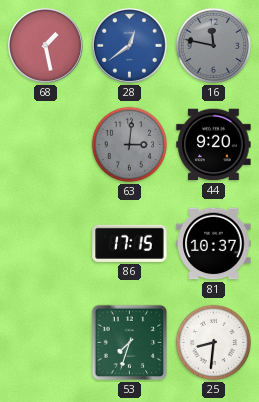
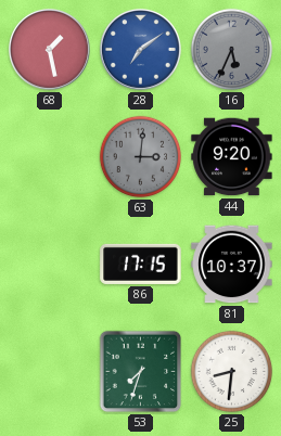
28: 12:39 -> 7:09
16: 11:47 -> 5:34
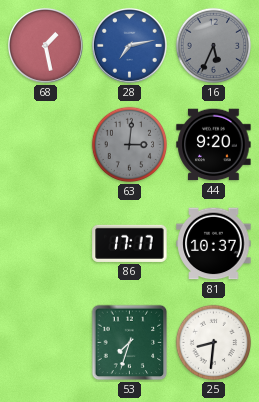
28: 7:09 -> 7:13
86: 17:15 -> 17:17
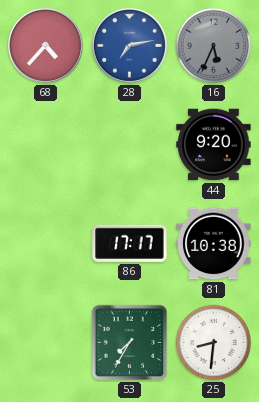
68: 1:28 -> 4:37
63: 3:01 -> none
81: 10:37 -> 10:38
53: 7:33 -> 7:35
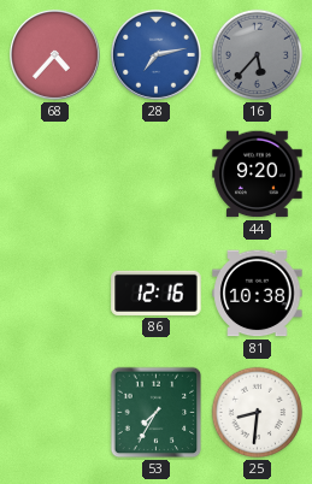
16: 5:34 -> 5:37
86: 17:17 -> 12:16
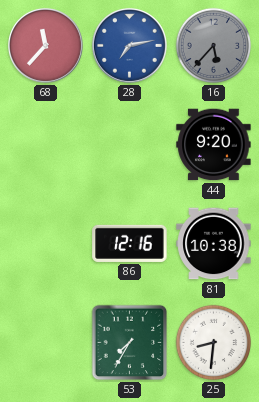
68: 4:37 -> 11:37
